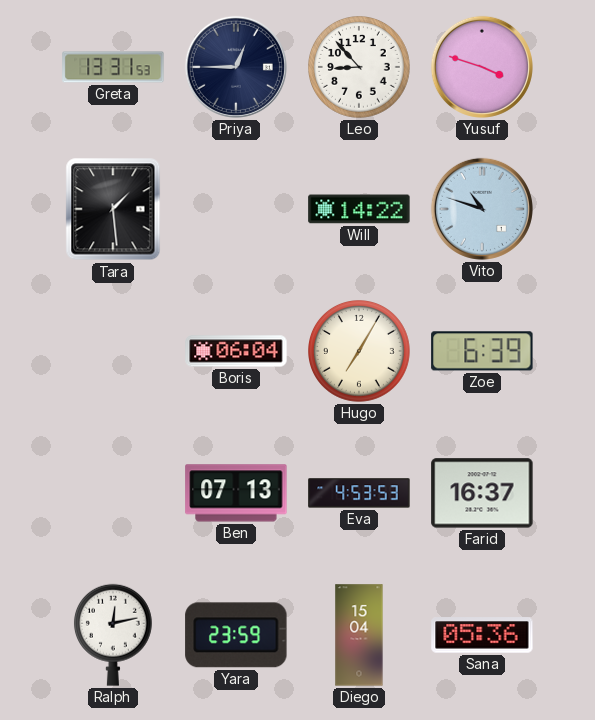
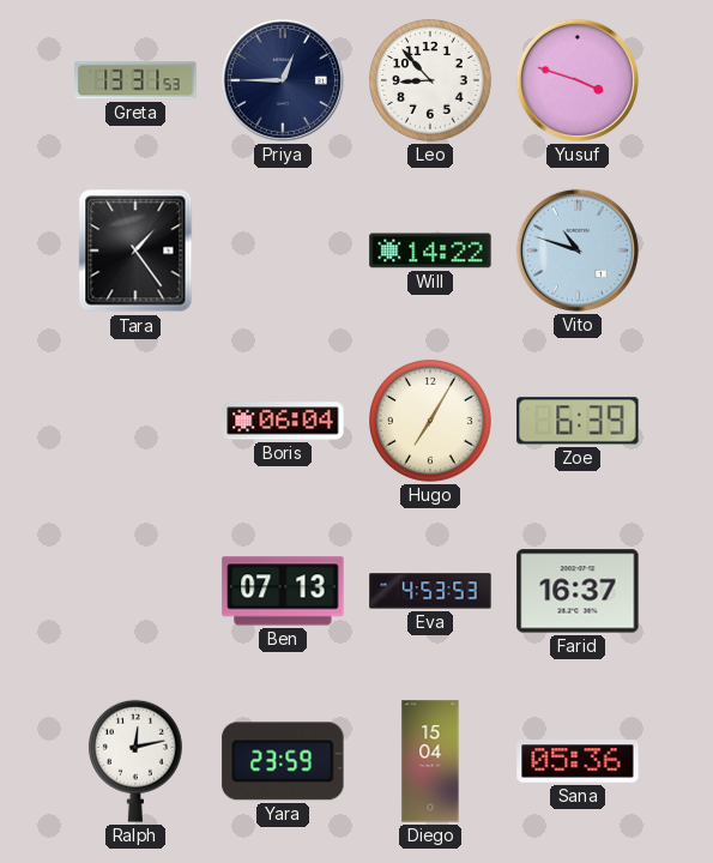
Tara: 1:29 -> 1:24
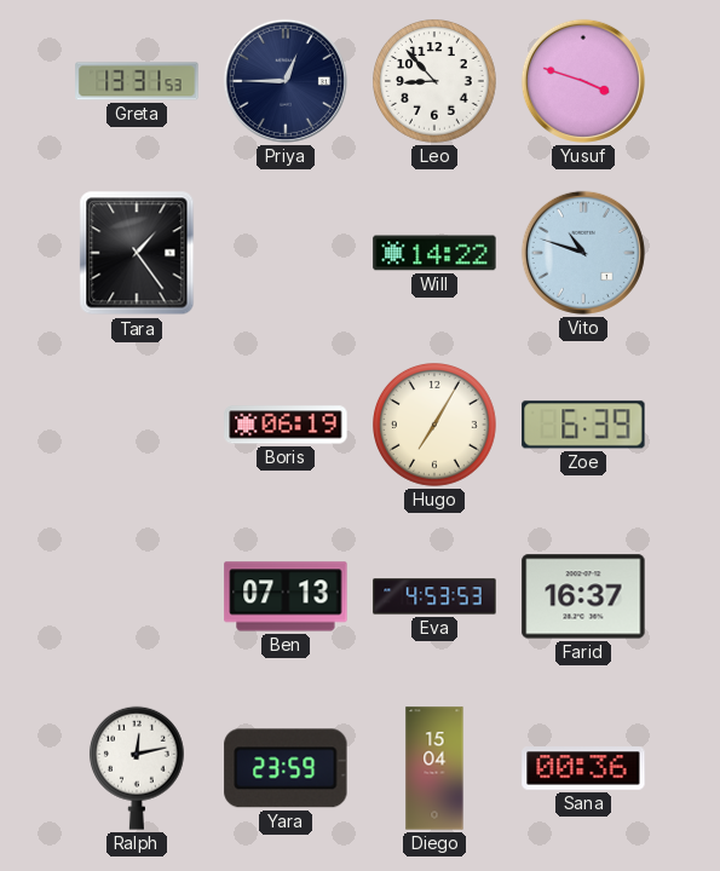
Boris: 06:04 -> 06:19
Sana: 05:36 -> 00:36
